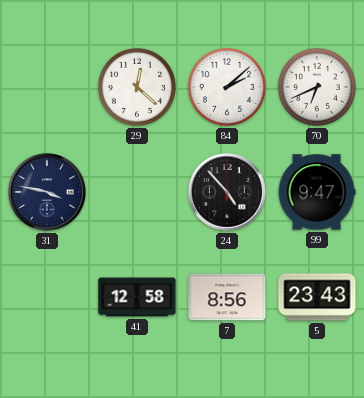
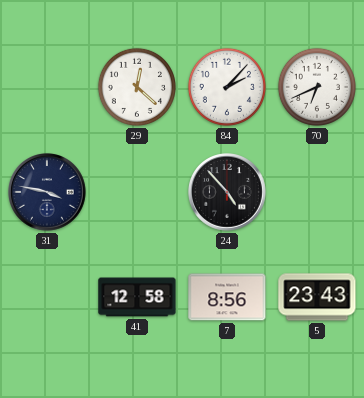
84: 2:08 -> 2:07
99: 9:47 -> none
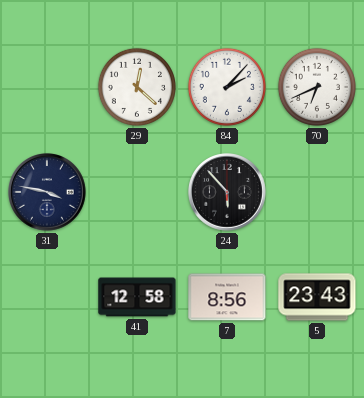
24: 4:53 -> 5:53
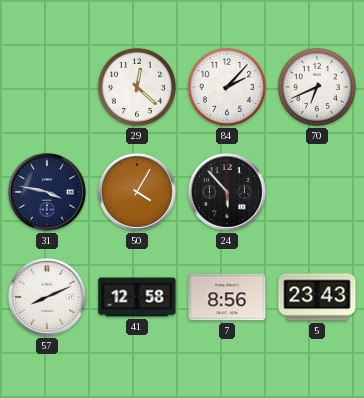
50: none -> 4:05
57: none -> 8:11
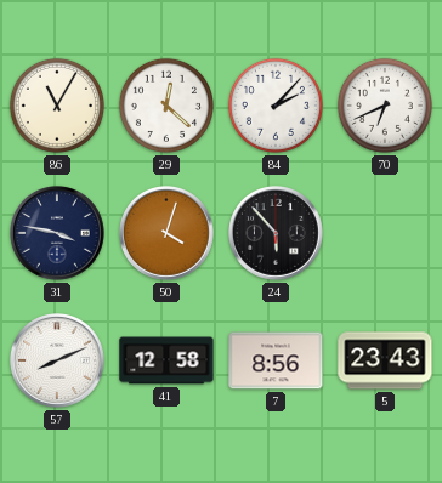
86: none -> 11:05
50: 4:05 -> 4:03
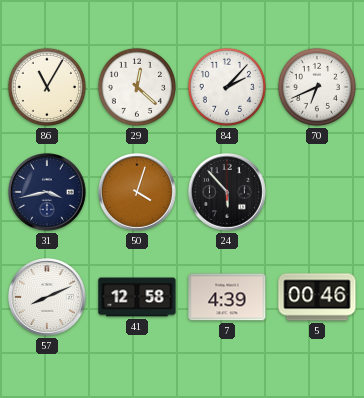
31: 3:47 -> 3:43
7: 8:56 -> 4:39
5: 23:43 -> 00:46
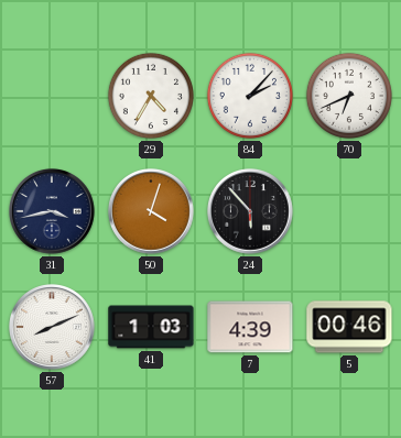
86: 11:05 -> none
29: 12:22 -> 4:35
41: 12:58 -> 1:03
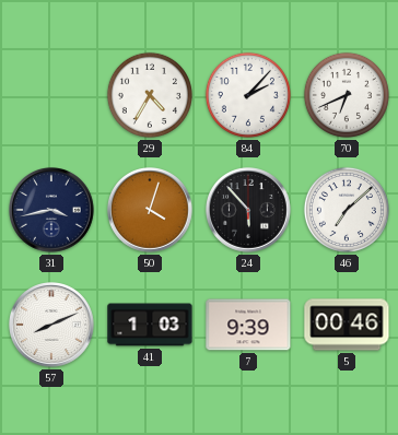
46: none -> 7:08
7: 4:39 -> 9:39
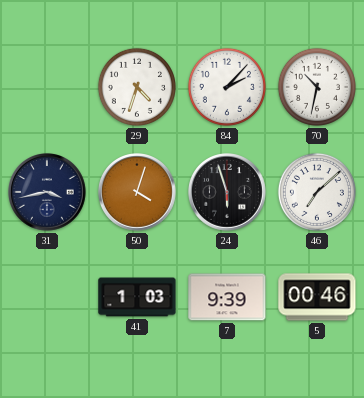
29: 4:35 -> 4:33
70: 6:41 -> 10:32
24: 5:53 -> 5:57
57: 8:11 -> none
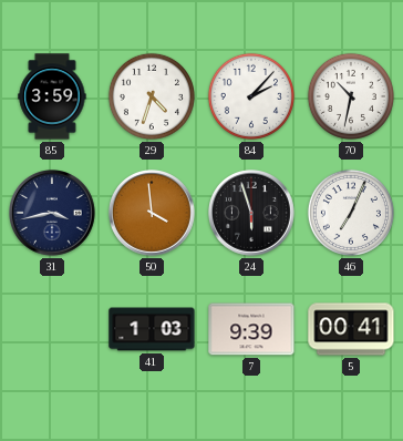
85: none -> 3:59
50: 4:03 -> 3:59
46: 7:08 -> 7:04
5: 00:46 -> 00:41
